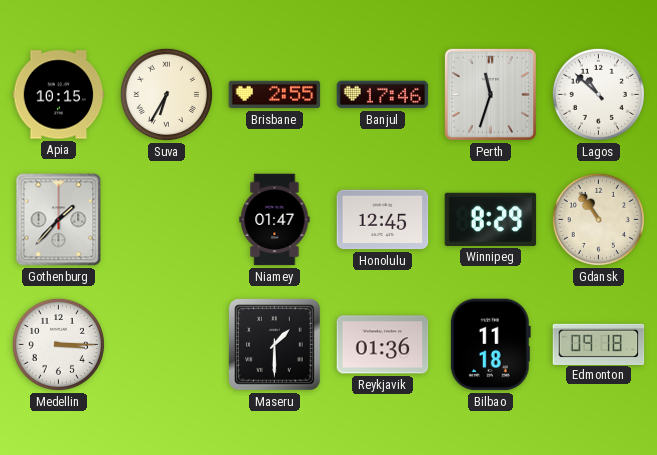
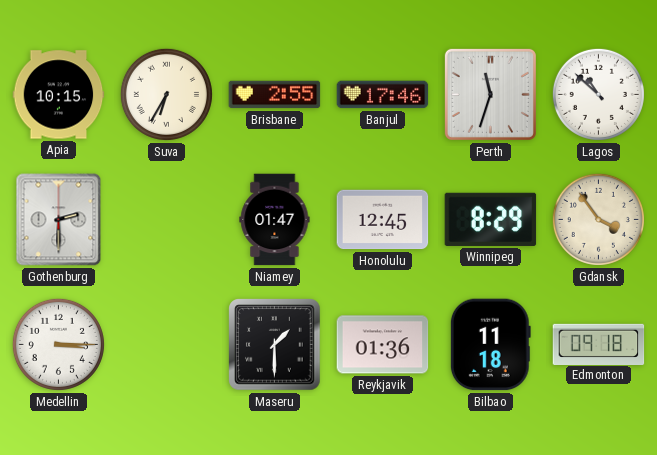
Gothenburg: 1:37 -> 2:30
Gdansk: 10:54 -> 3:54
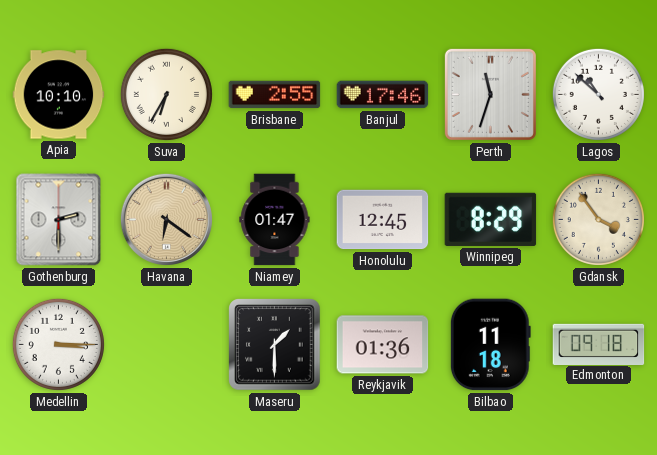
Apia: 10:15 -> 10:10
Havana: none -> 6:21
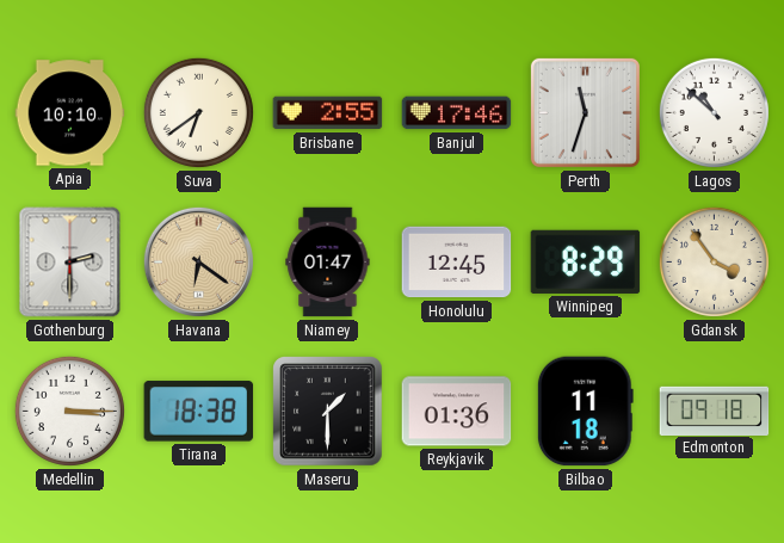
Suva: 6:35 -> 6:39
Tirana: none -> 18:38
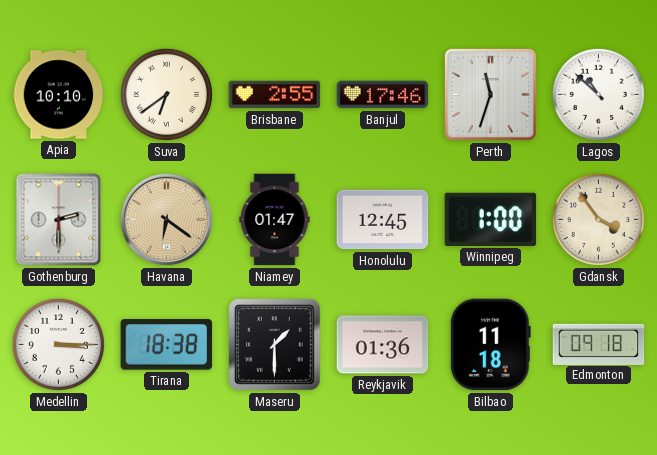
Winnipeg: 8:29 -> 1:00
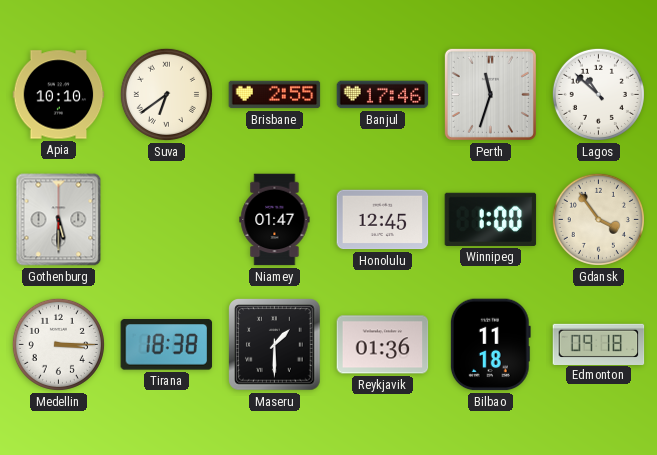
Gothenburg: 2:30 -> 5:30
Havana: 6:21 -> none
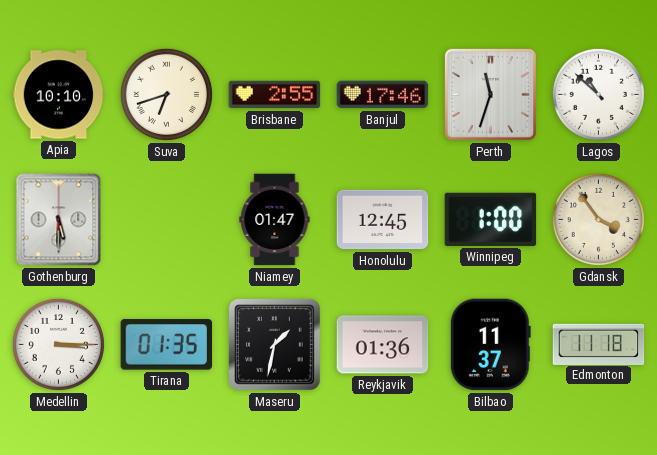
Suva: 6:39 -> 6:42
Tirana: 18:38 -> 01:35
Maseru: 1:30 -> 1:32
Bilbao: 11:18 -> 11:37
Edmonton: 09:18 -> 11:18
